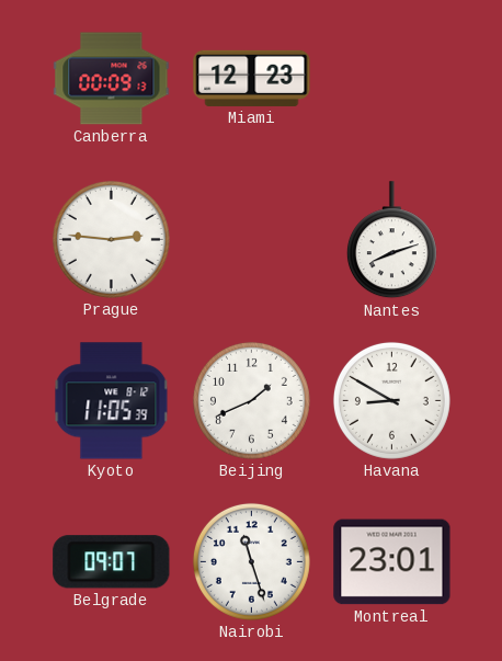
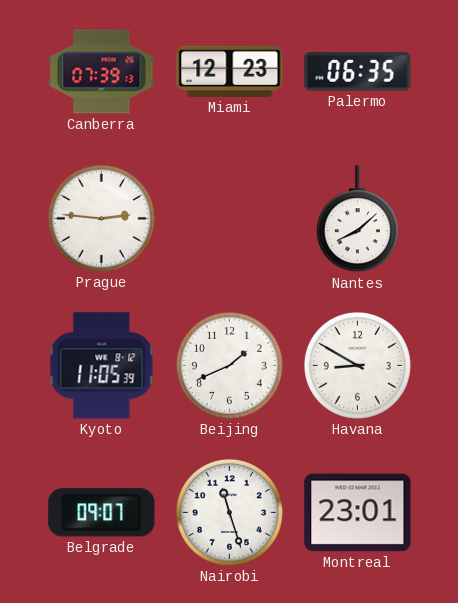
Canberra: 00:09 -> 07:39
Palermo: none -> 06:35
Nantes: 8:12 -> 8:08
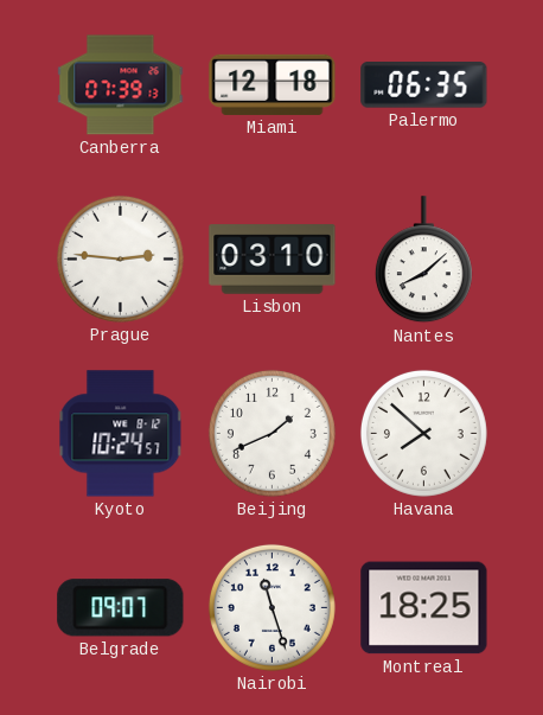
Miami: 12:23 -> 12:18
Lisbon: none -> 03:10
Kyoto: 11:05 -> 10:24
Havana: 8:50 -> 7:52
Montreal: 23:01 -> 18:25
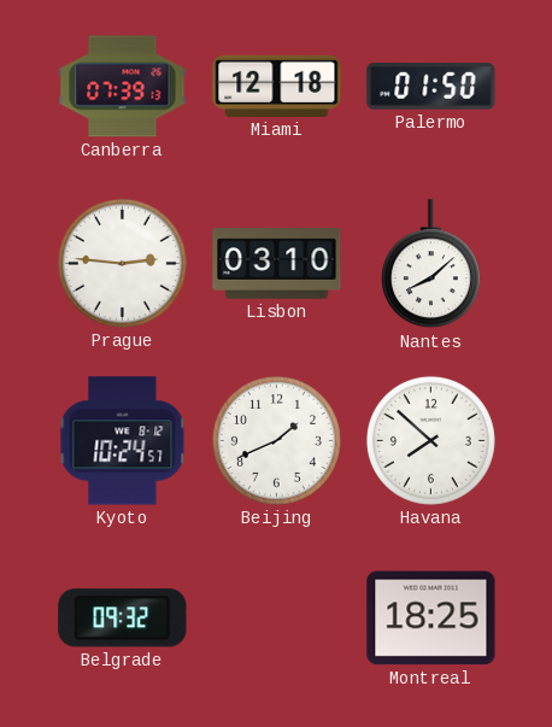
Palermo: 06:35 -> 01:50
Belgrade: 09:07 -> 09:32
Nairobi: 11:27 -> none
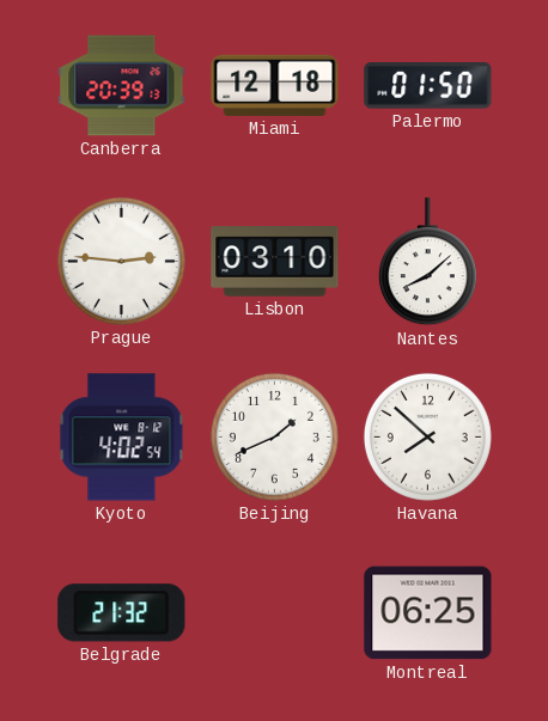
Canberra: 07:39 -> 20:39
Kyoto: 10:24 -> 4:02
Belgrade: 09:32 -> 21:32
Montreal: 18:25 -> 06:25
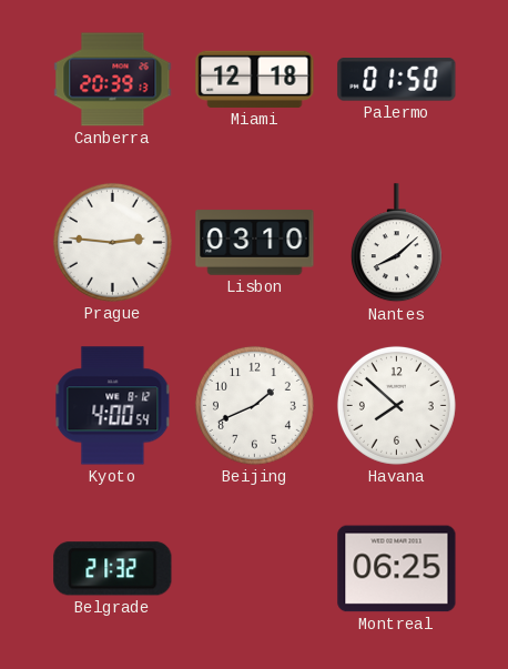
Kyoto: 4:02 -> 4:00
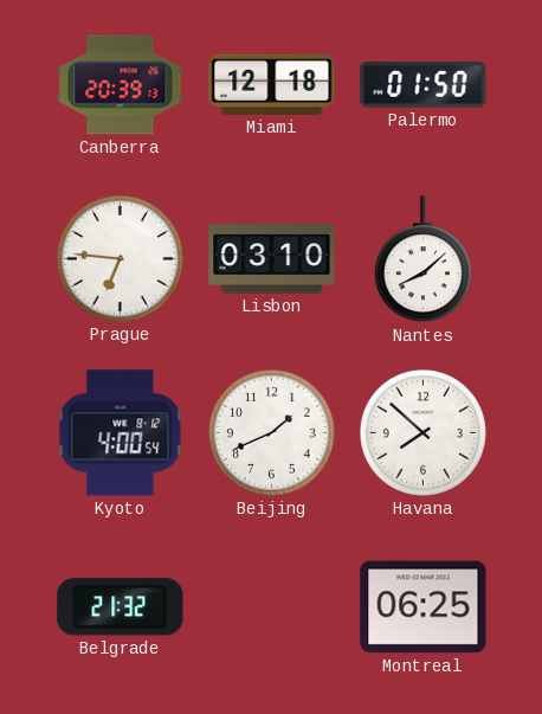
Prague: 2:46 -> 6:46
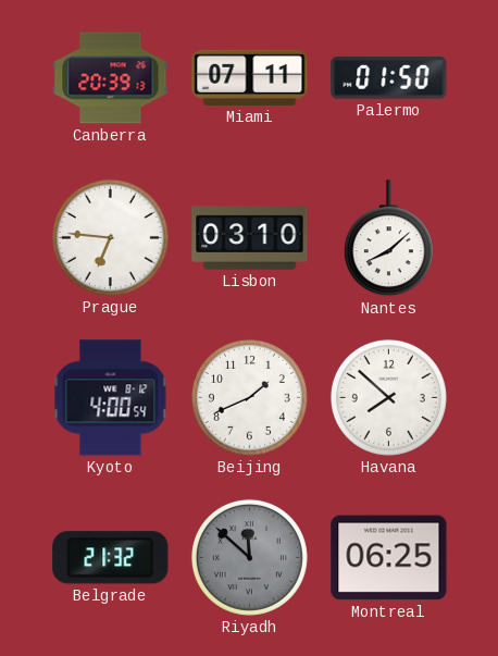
Miami: 12:18 -> 07:11
Riyadh: none -> 11:52
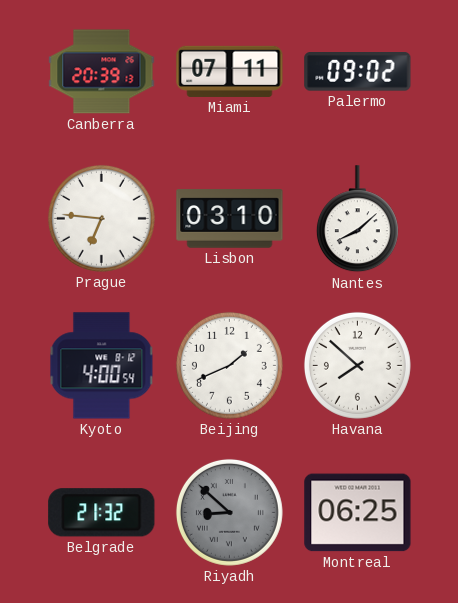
Palermo: 01:50 -> 09:02
Riyadh: 11:52 -> 8:52
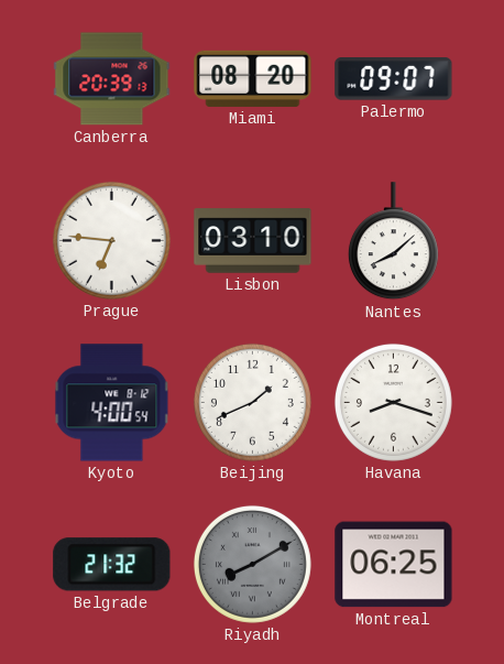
Miami: 07:11 -> 08:20
Palermo: 09:02 -> 09:07
Havana: 7:52 -> 8:18
Riyadh: 8:52 -> 8:10
